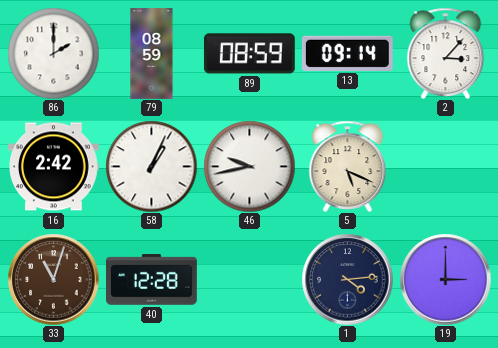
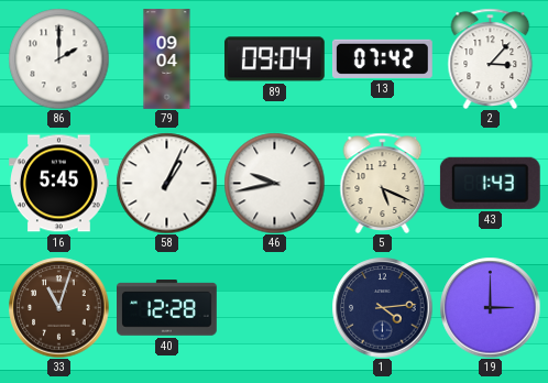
79: 08:59 -> 09:04
89: 08:59 -> 09:04
13: 09:14 -> 07:42
16: 2:42 -> 5:45
43: none -> 1:43
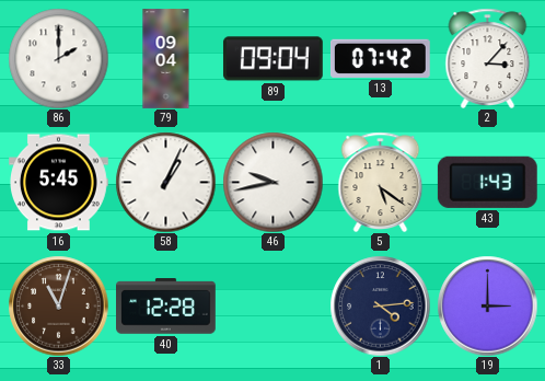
5: 5:19 -> 5:21
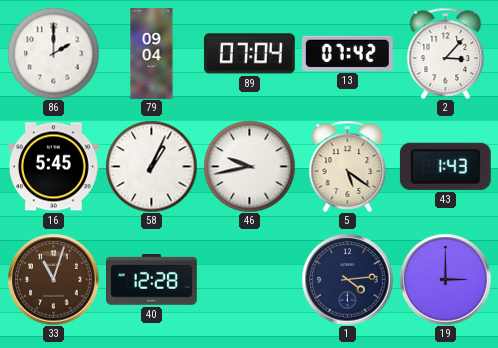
89: 09:04 -> 07:04
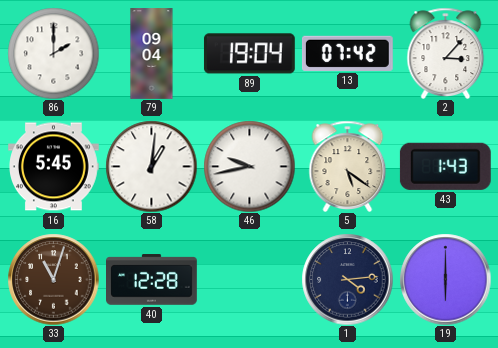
89: 07:04 -> 19:04
58: 1:04 -> 1:01
19: 3:00 -> 6:00
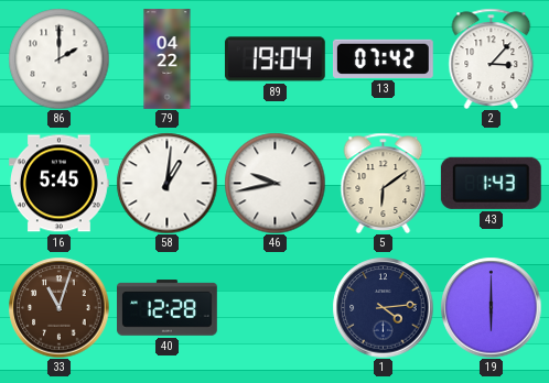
79: 09:04 -> 04:22
5: 5:21 -> 6:09
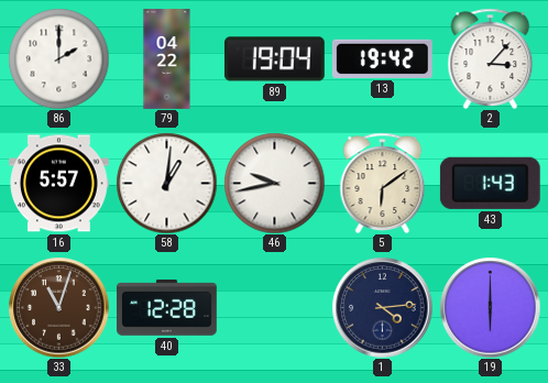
13: 07:42 -> 19:42
16: 5:45 -> 5:57
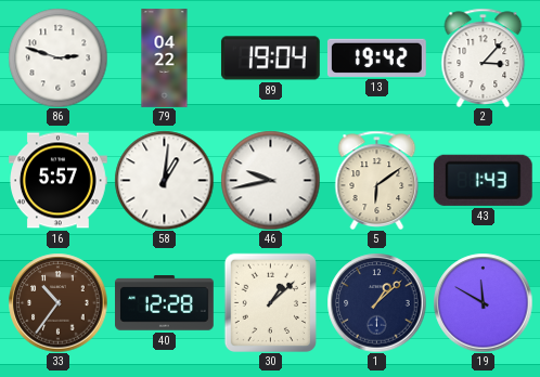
86: 2:00 -> 2:48
33: 11:03 -> 10:36
30: none -> 1:08
1: 4:14 -> 1:08
19: 6:00 -> 11:50
